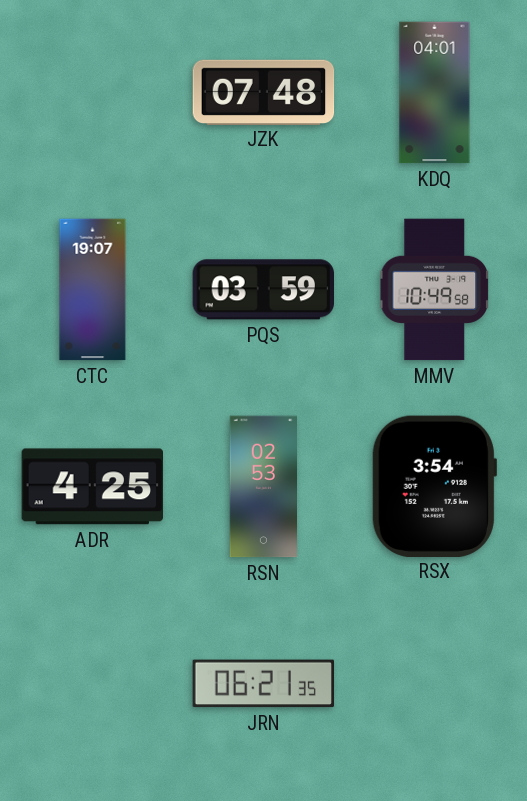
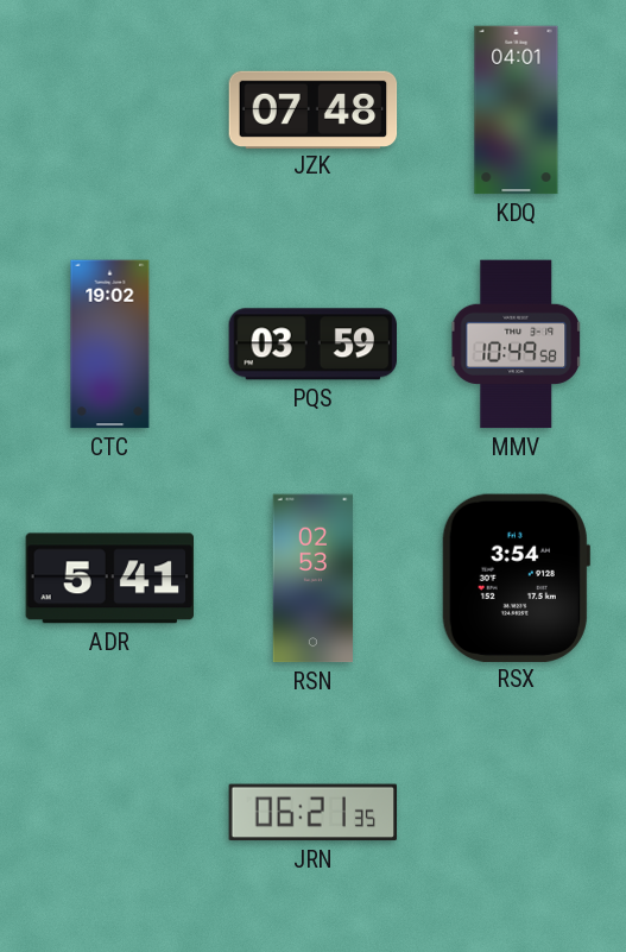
CTC: 19:07 -> 19:02
ADR: 4:25 -> 5:41
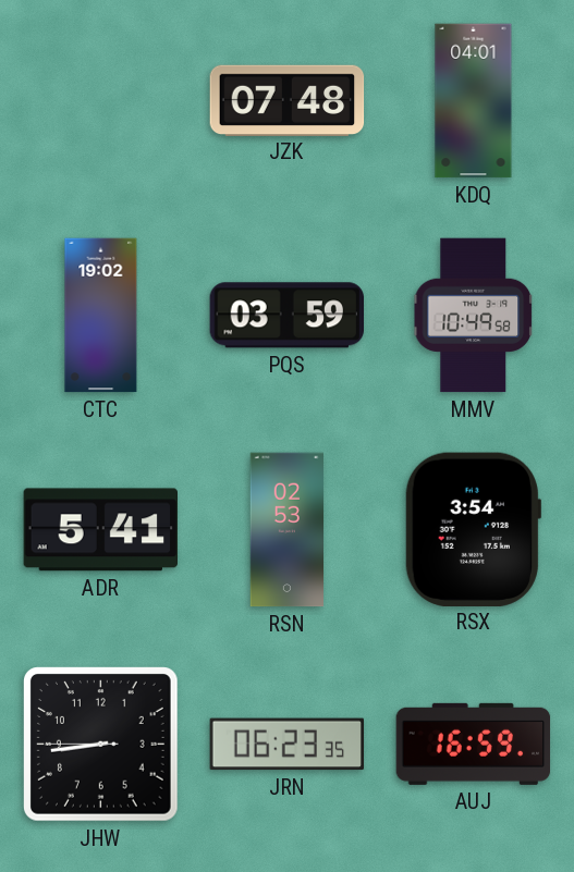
JHW: none -> 8:43
JRN: 06:21 -> 06:23
AUJ: none -> 16:59
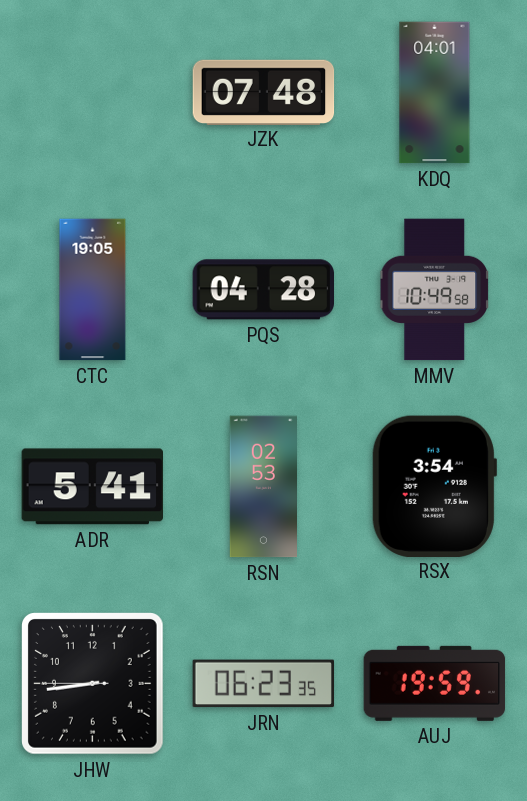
CTC: 19:02 -> 19:05
PQS: 03:59 -> 04:28
AUJ: 16:59 -> 19:59
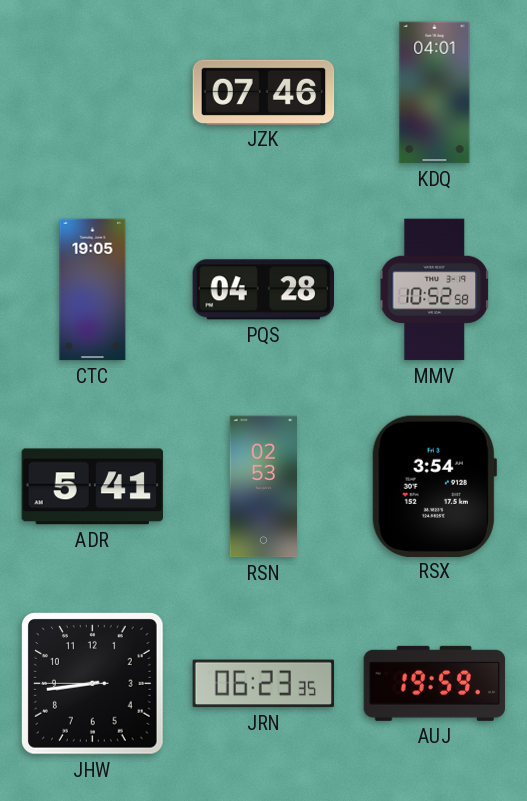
JZK: 07:48 -> 07:46
MMV: 10:49 -> 10:52
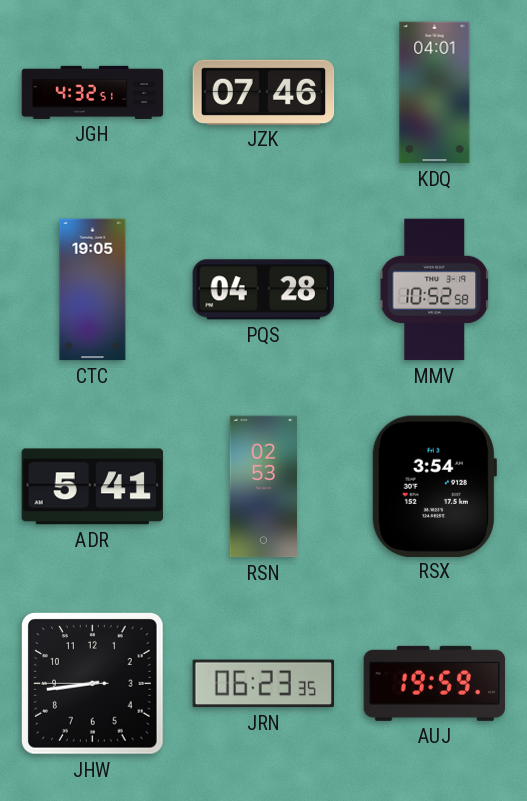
JGH: none -> 4:32
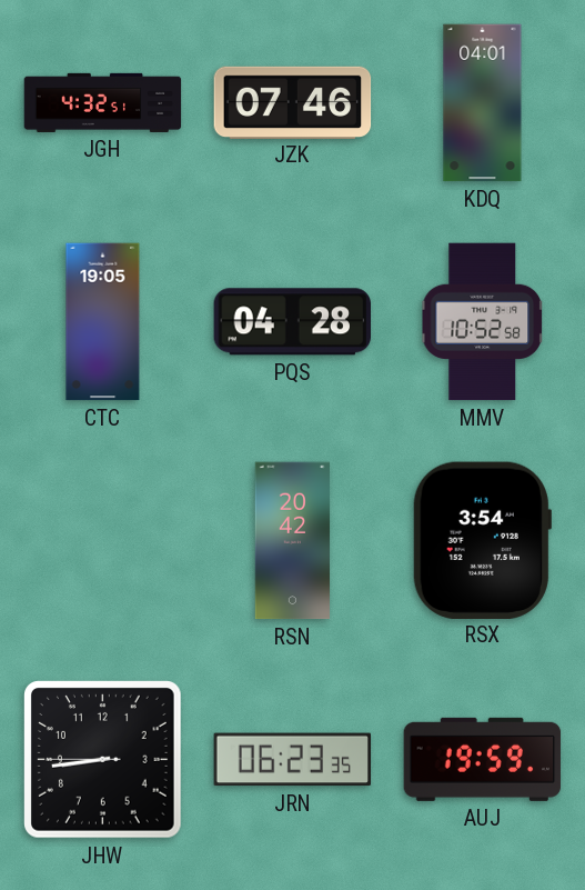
ADR: 5:41 -> none
RSN: 02:53 -> 20:42
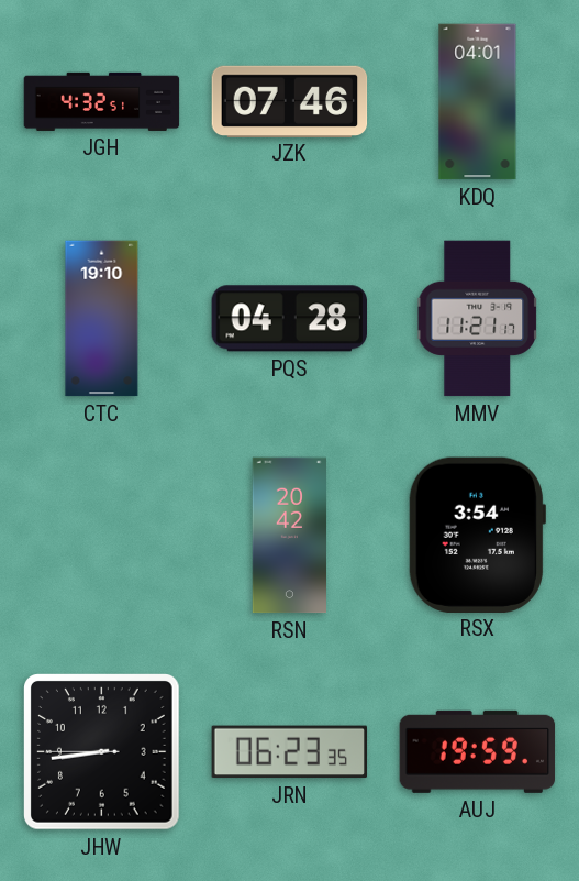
CTC: 19:05 -> 19:10
MMV: 10:52 -> 11:21
